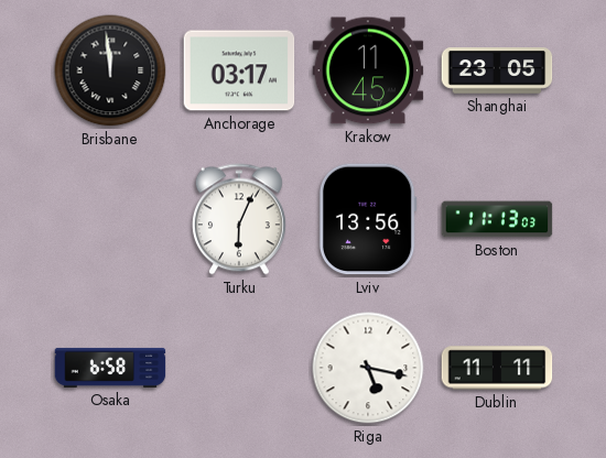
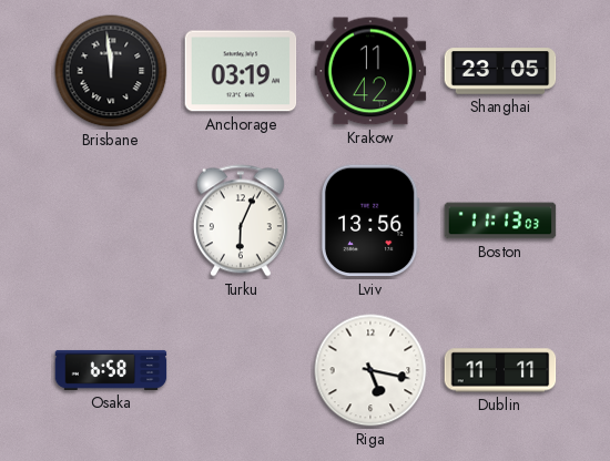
Anchorage: 03:17 -> 03:19
Krakow: 11:45 -> 11:42
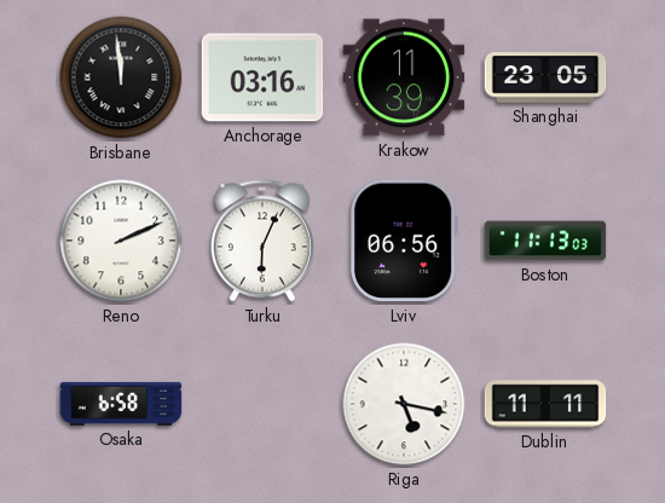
Anchorage: 03:19 -> 03:16
Krakow: 11:42 -> 11:39
Reno: none -> 2:11
Lviv: 13:56 -> 06:56
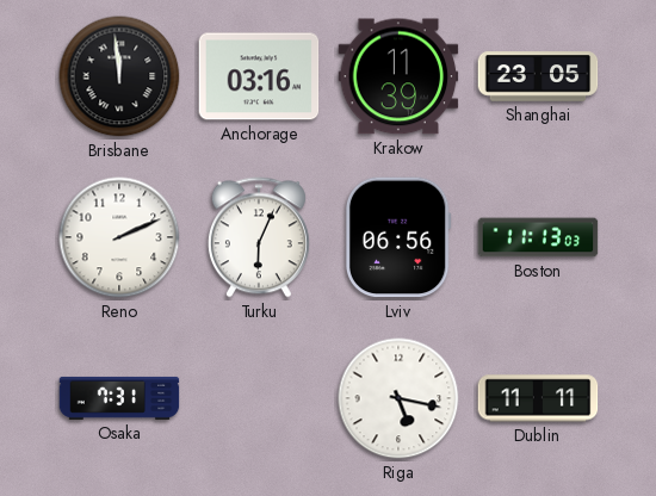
Osaka: 6:58 -> 7:31
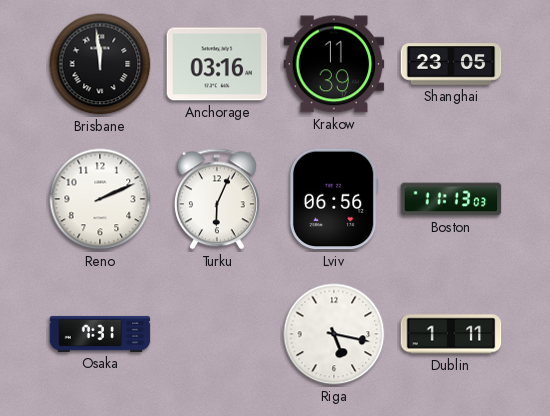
Dublin: 11:11 -> 1:11
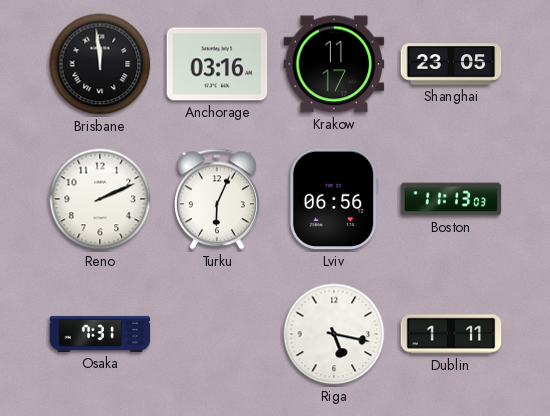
Krakow: 11:39 -> 11:17
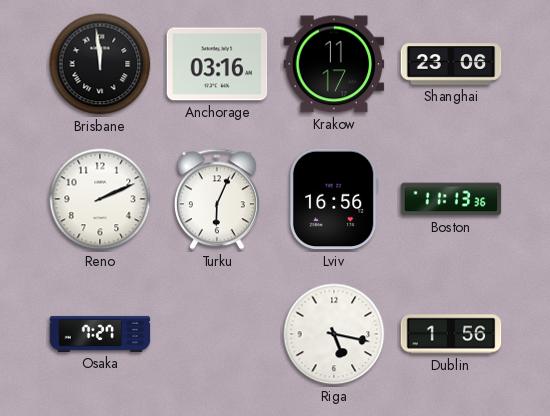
Shanghai: 23:05 -> 23:06
Lviv: 06:56 -> 16:56
Boston: 11:13:03 -> 11:13:36
Osaka: 7:31 -> 7:27
Dublin: 1:11 -> 1:56
